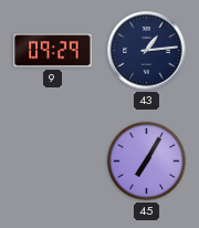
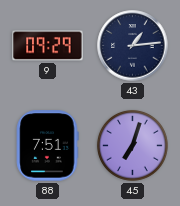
88: none -> 7:51
45: 7:05 -> 7:03
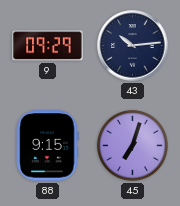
43: 1:14 -> 10:14
88: 7:51 -> 9:15
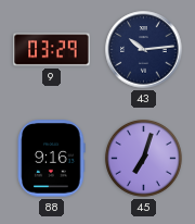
9: 09:29 -> 03:29
88: 9:15 -> 9:16
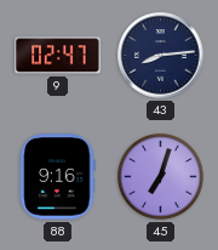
9: 03:29 -> 02:47
43: 10:14 -> 8:14
